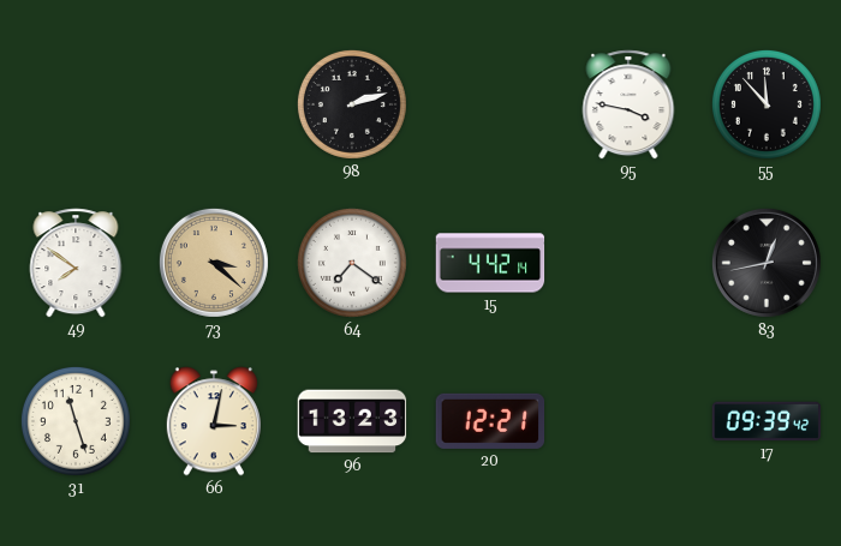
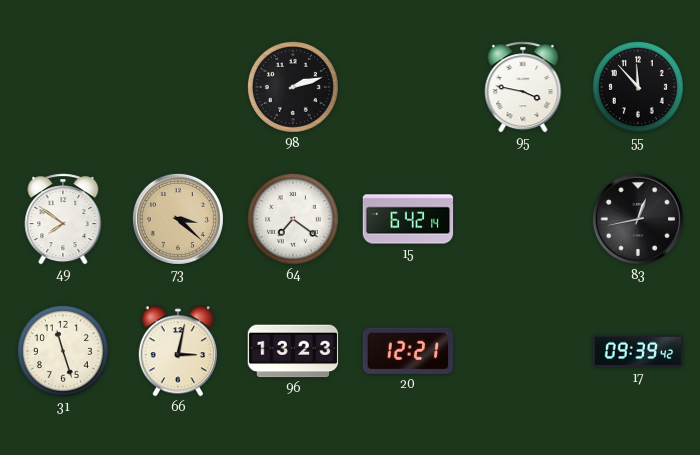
15: 4:42 -> 6:42
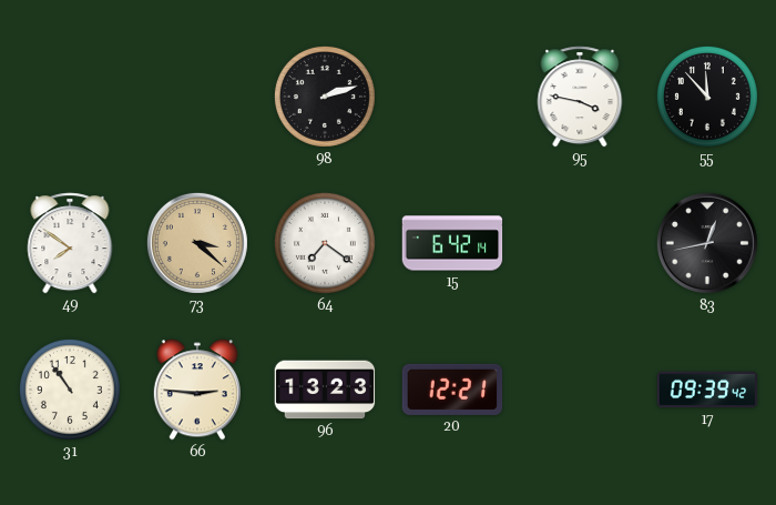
31: 11:27 -> 10:54
66: 3:02 -> 2:46
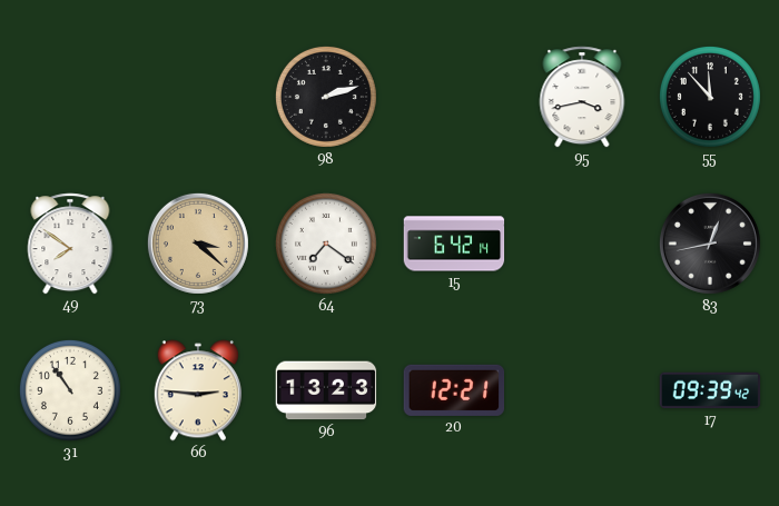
95: 3:47 -> 3:43
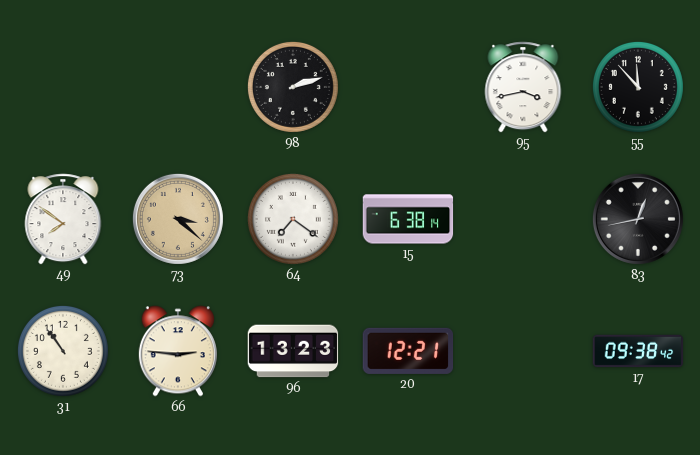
15: 6:42 -> 6:38
17: 09:39 -> 09:38
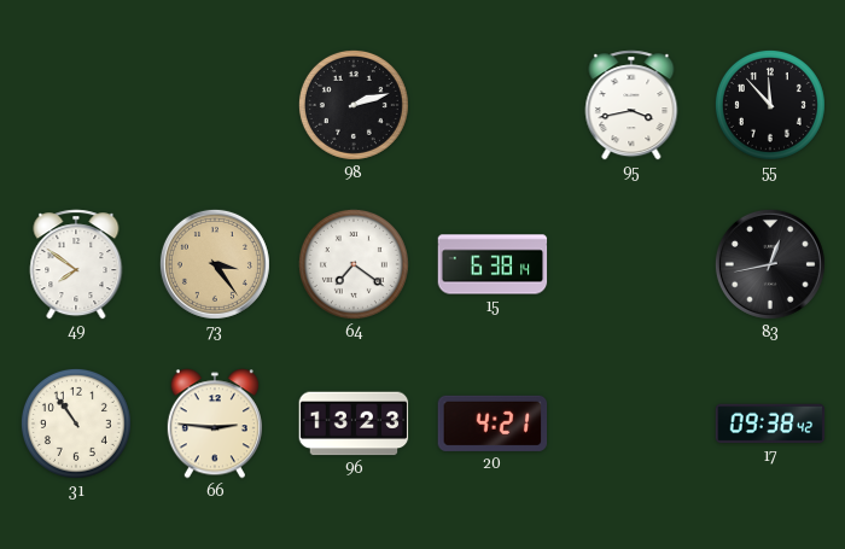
73: 3:22 -> 3:24
20: 12:21 -> 4:21
